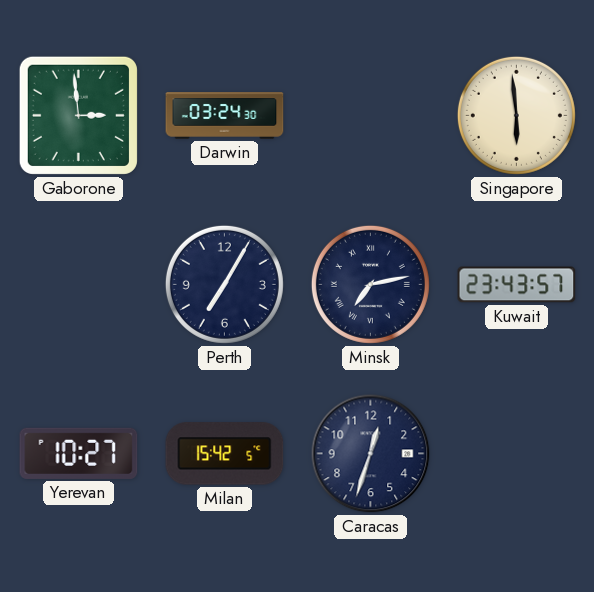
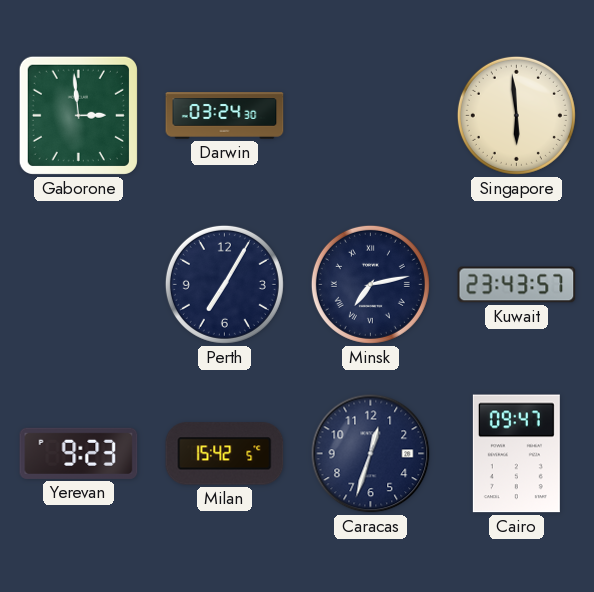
Yerevan: 10:27 -> 9:23
Cairo: none -> 09:47
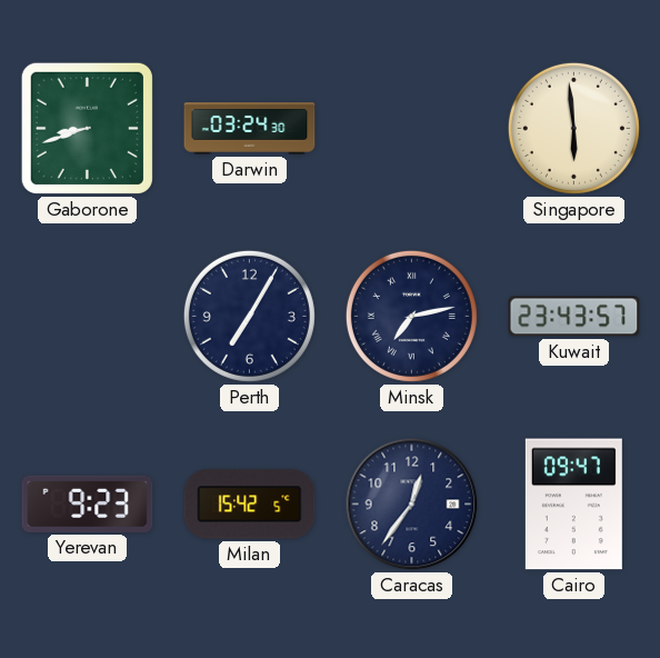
Gaborone: 2:59 -> 8:42
Caracas: 12:33 -> 12:36
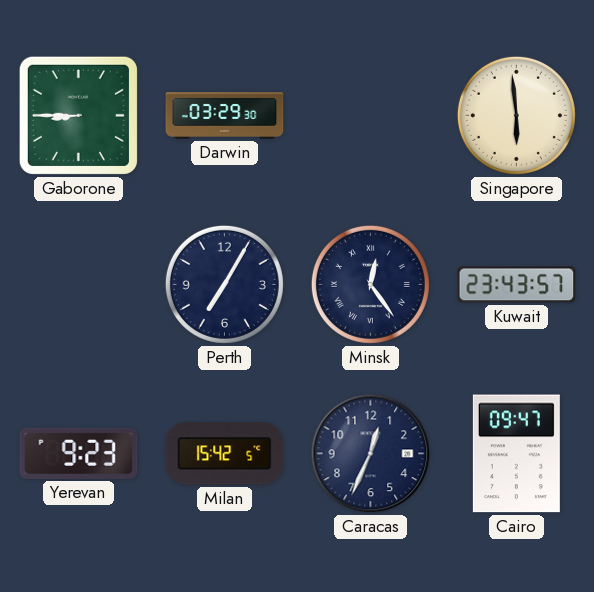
Gaborone: 8:42 -> 8:45
Darwin: 03:24 -> 03:29
Minsk: 7:13 -> 12:24
Caracas: 12:36 -> 12:34
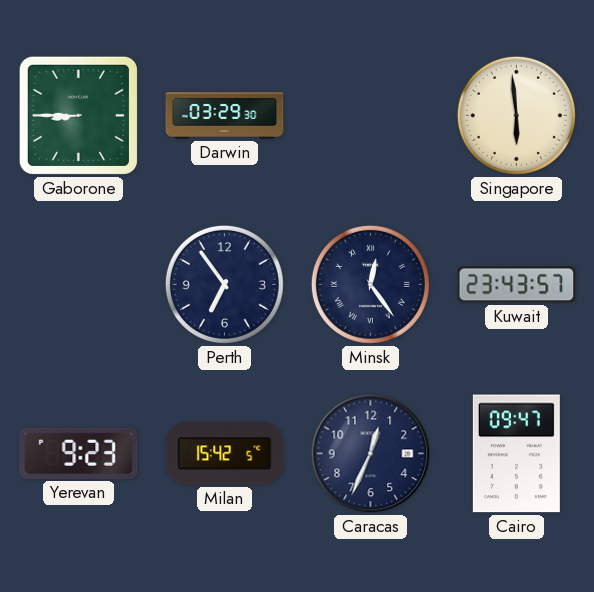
Perth: 7:05 -> 6:54
